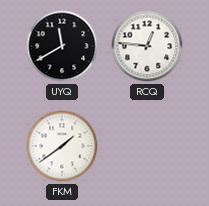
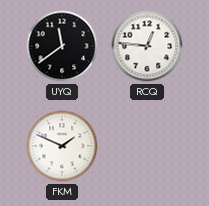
UYQ: 11:40 -> 11:39
FKM: 1:39 -> 1:49
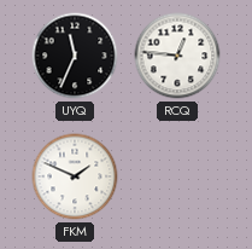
UYQ: 11:39 -> 11:34
